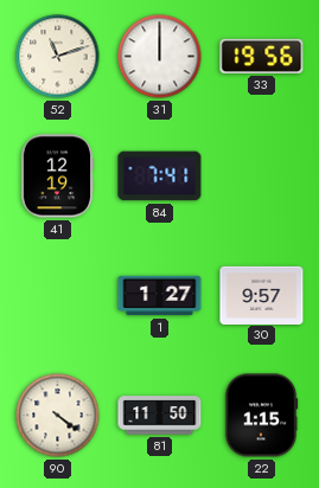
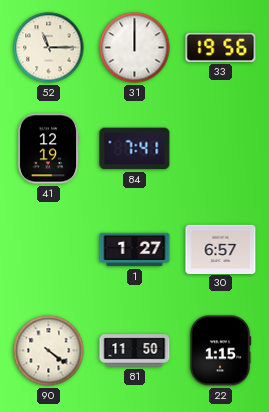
52: 11:12 -> 11:15
30: 9:57 -> 6:57
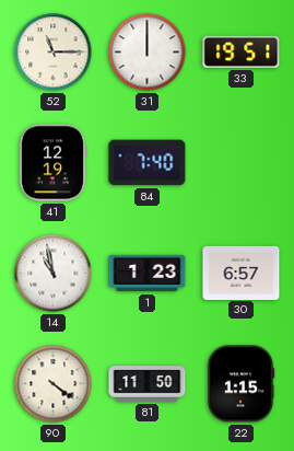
33: 19:56 -> 19:51
84: 7:41 -> 7:40
14: none -> 10:58
1: 1:27 -> 1:23
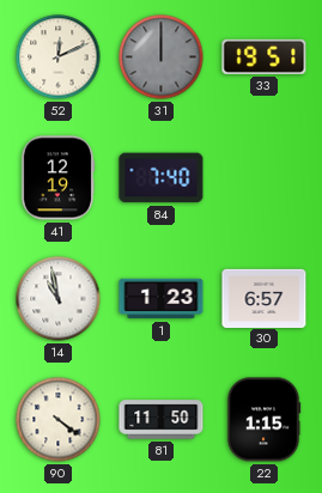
52: 11:15 -> 12:11
31 dial: white -> grey
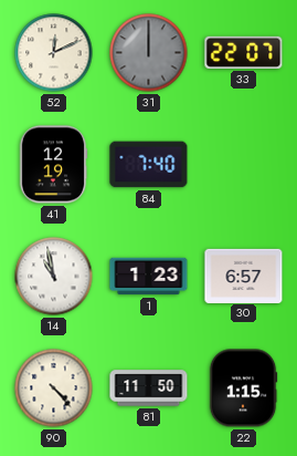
33: 19:51 -> 22:07
90: 4:21 -> 4:23
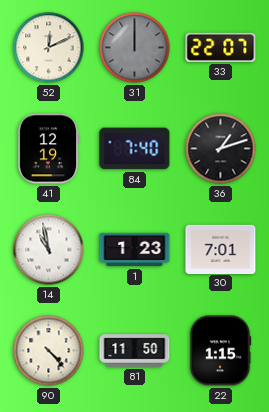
36: none -> 1:12
30: 6:57 -> 7:01
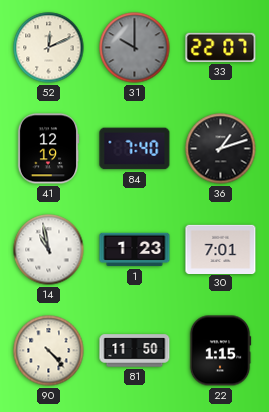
31: 12:00 -> 10:00
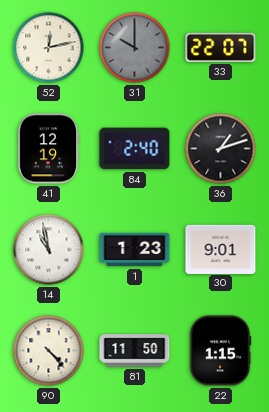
52: 12:11 -> 12:13
84: 7:40 -> 2:40
30: 7:01 -> 9:01
